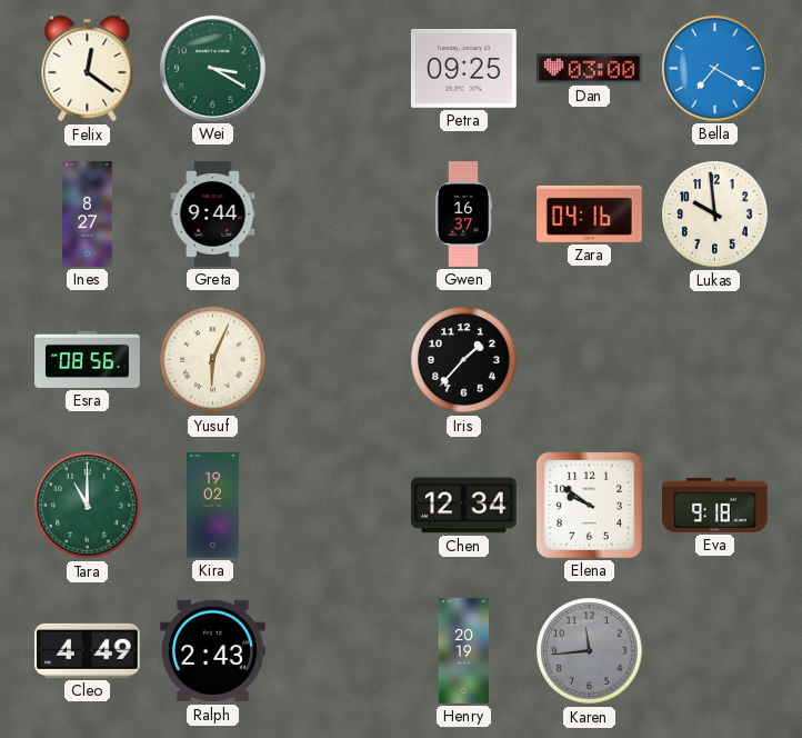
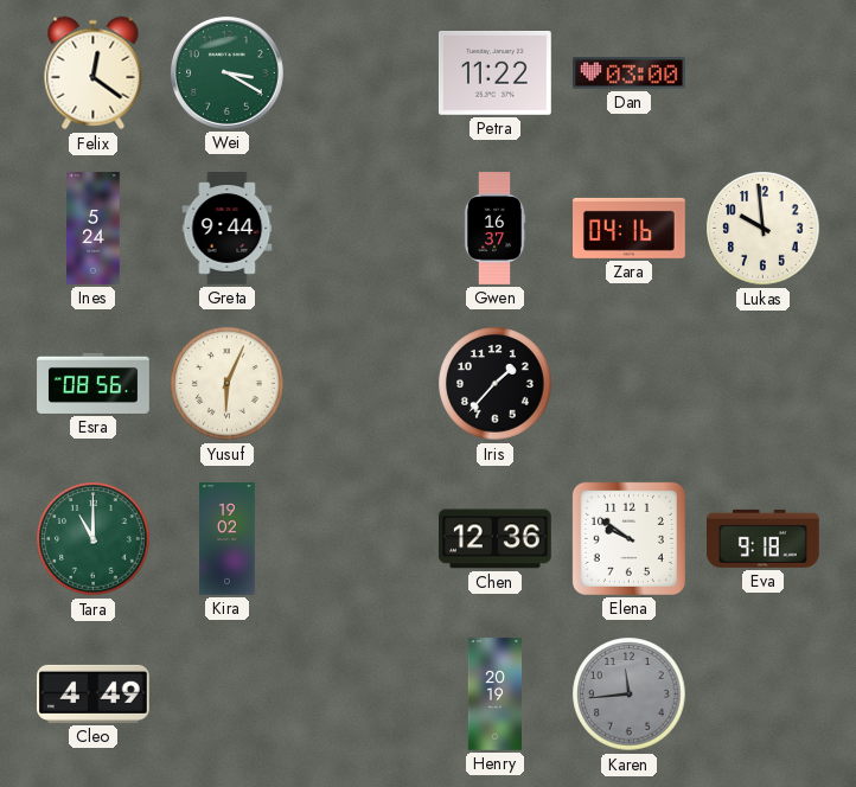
Petra: 09:25 -> 11:22
Bella: 7:20 -> none
Ines: 8:27 -> 5:24
Chen: 12:34 -> 12:36
Ralph: 2:43 -> none
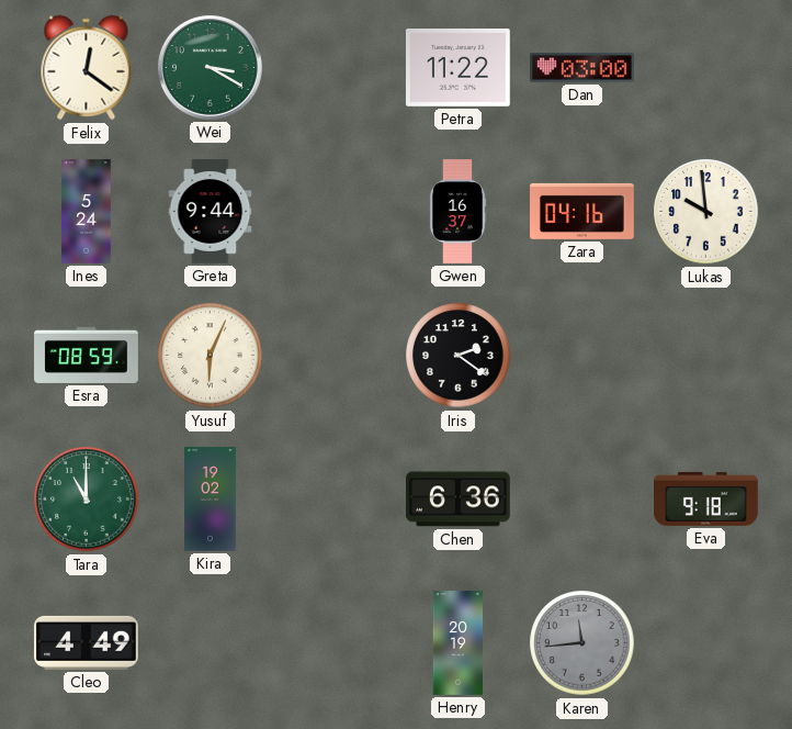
Esra: 08:56 -> 08:59
Iris: 1:37 -> 2:21
Chen: 12:36 -> 6:36
Elena: 9:51 -> none
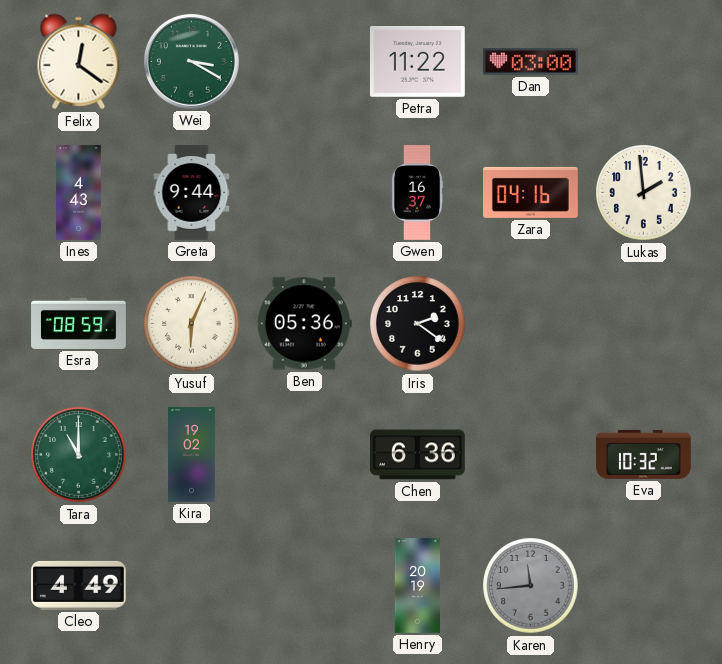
Ines: 5:24 -> 4:43
Lukas: 9:59 -> 1:59
Ben: none -> 05:36
Eva: 9:18 -> 10:32
